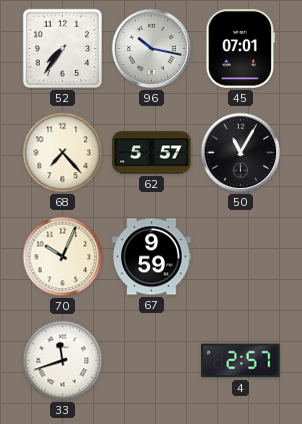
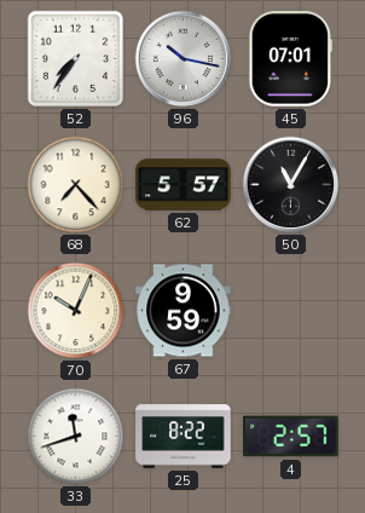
25: none -> 8:22
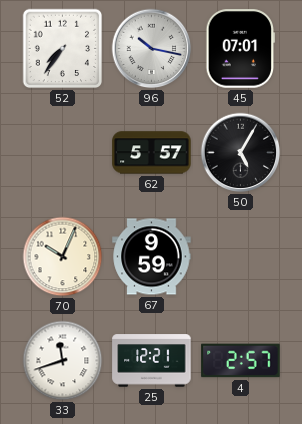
68: 7:23 -> none
50: 11:05 -> 5:05
25: 8:22 -> 12:21
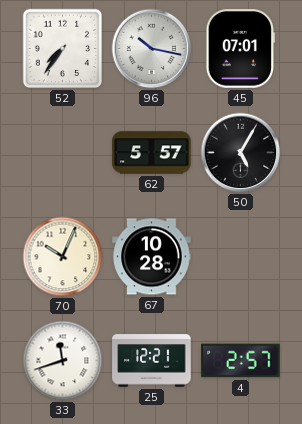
67: 9:59 -> 10:28
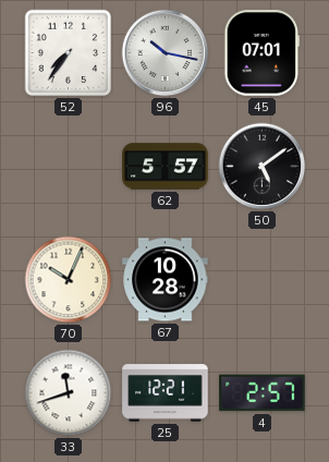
50: 5:05 -> 5:09
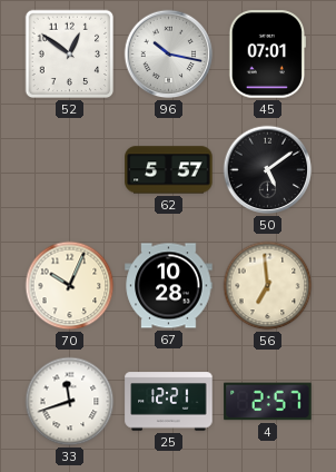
52: 7:36 -> 12:51
56: none -> 6:59
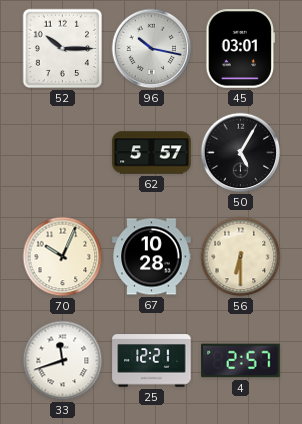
52: 12:51 -> 10:15
45: 07:01 -> 03:01
50: 5:09 -> 5:05
56: 6:59 -> 6:30
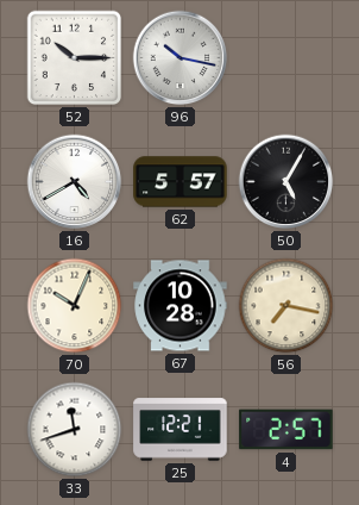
45: 03:01 -> none
16: none -> 4:40
56: 6:30 -> 7:17
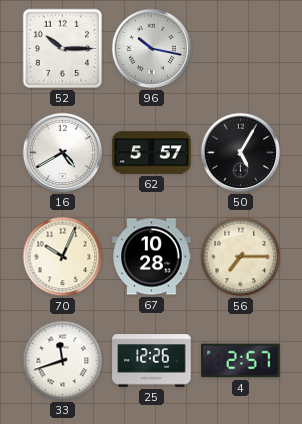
56: 7:17 -> 7:15
25: 12:21 -> 12:26
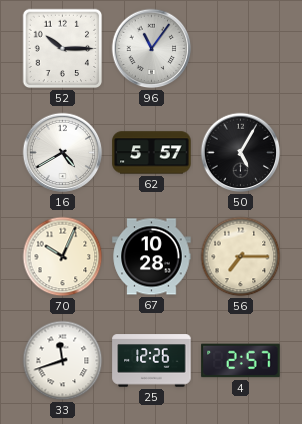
96: 10:17 -> 11:06
